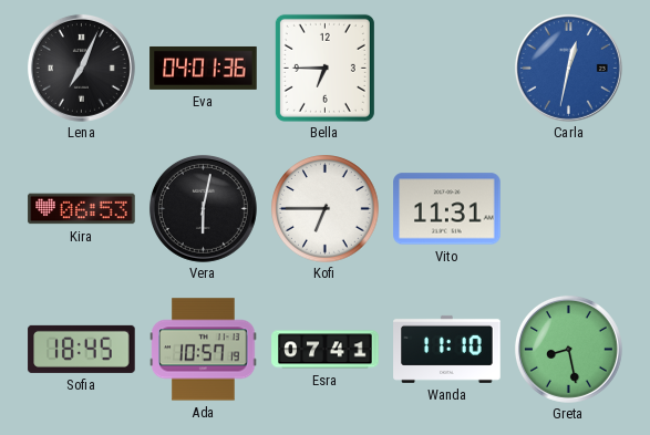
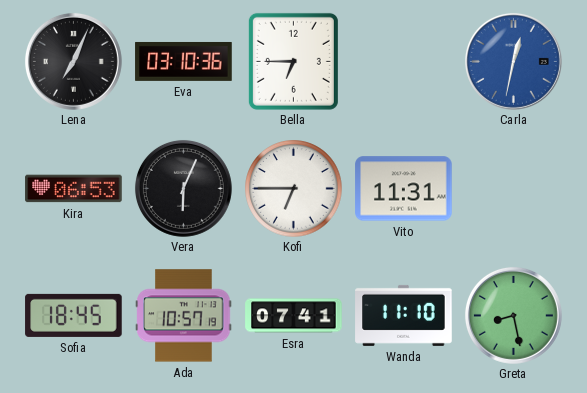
Eva: 04:01 -> 03:10
Vera: 6:02 -> 6:04
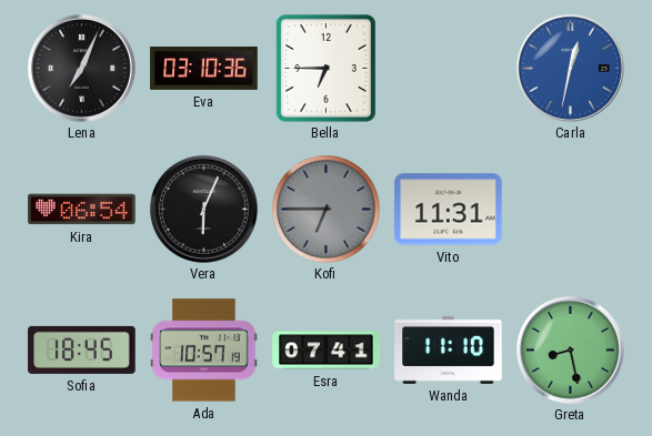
Kira: 06:53 -> 06:54
Kofi dial: white -> grey
